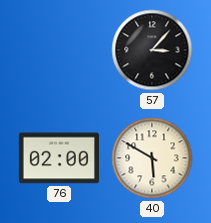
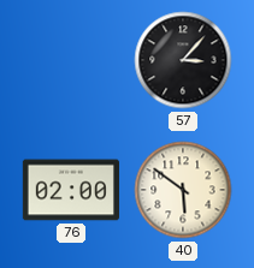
40: 5:50 -> 5:51
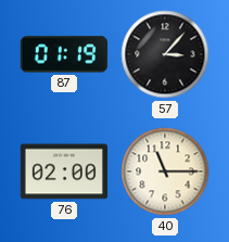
87: none -> 01:19
40: 5:51 -> 11:15
